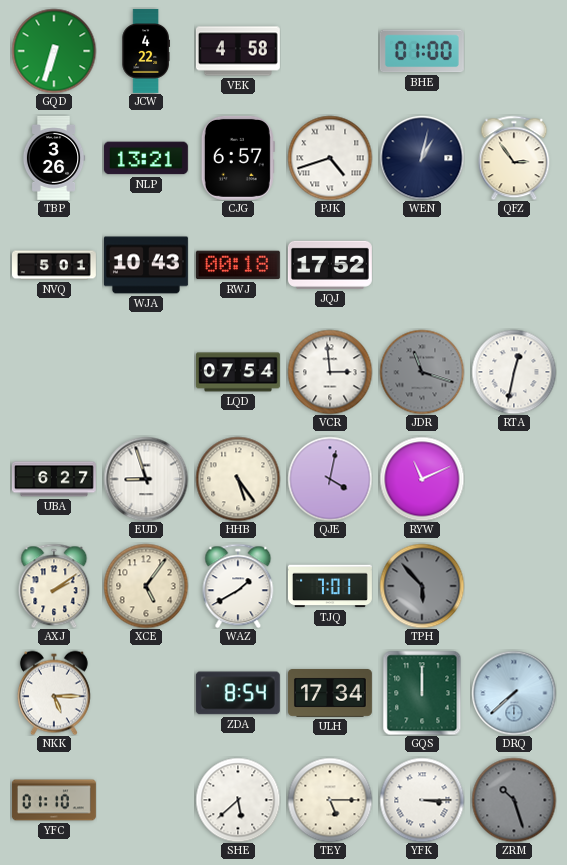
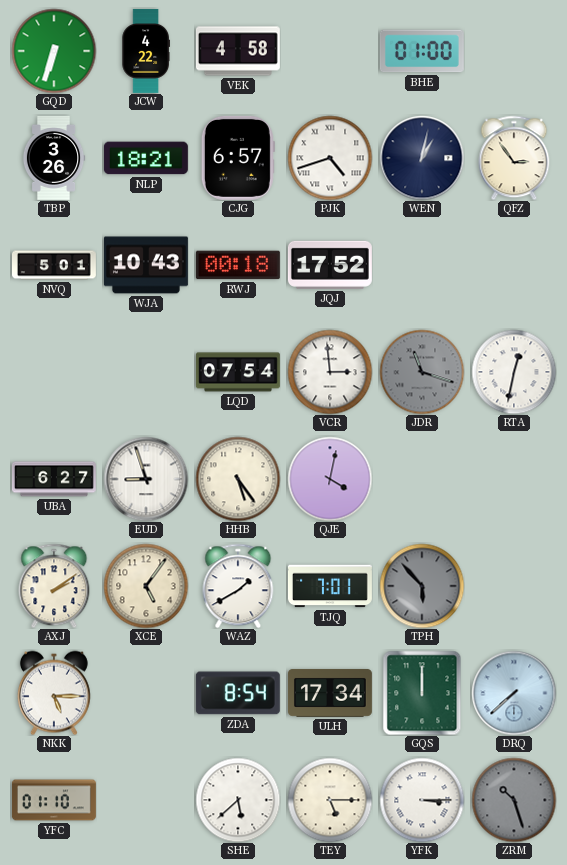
NLP: 13:21 -> 18:21
RYW: 11:11 -> none
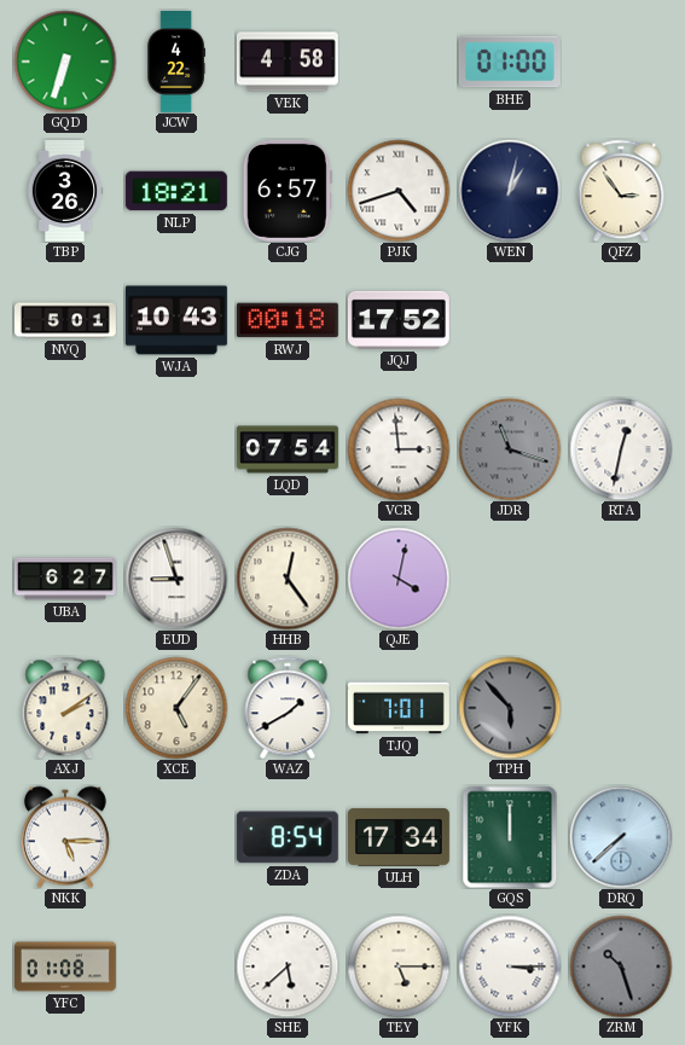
HHB: 5:24 -> 12:24
YFC: 01:10 -> 01:08
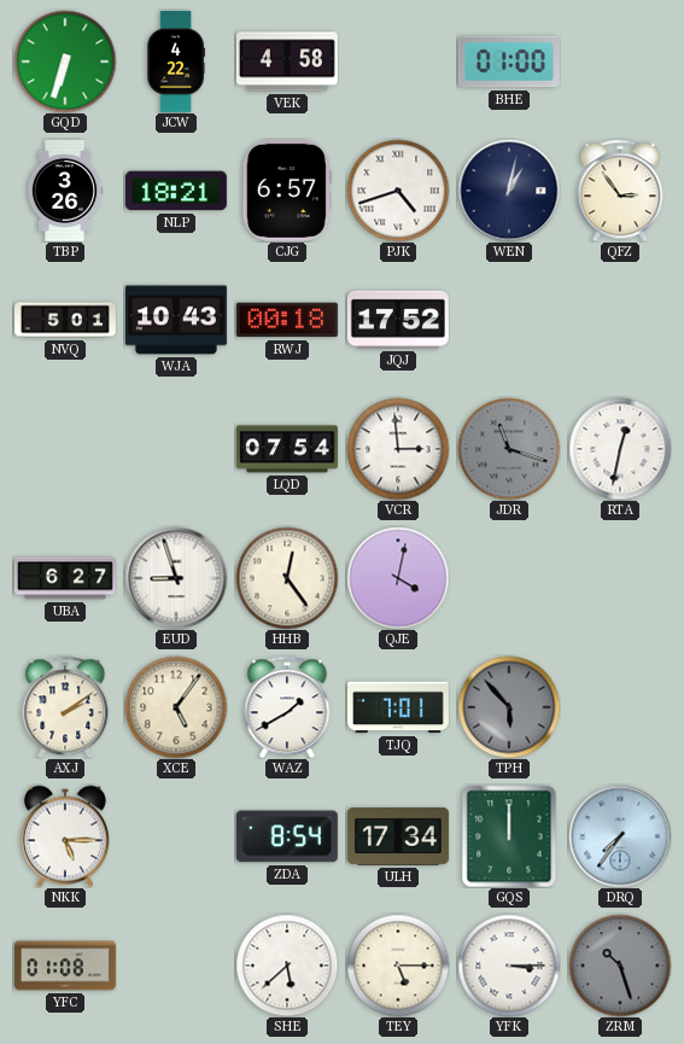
DRQ: 7:38 -> 7:36
